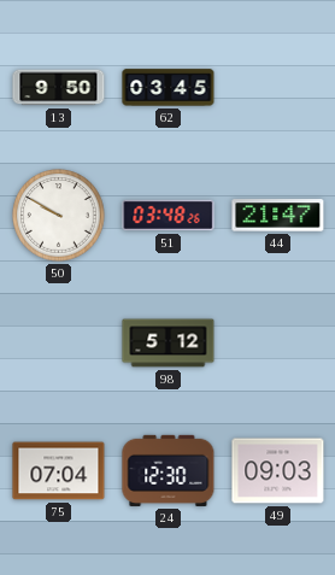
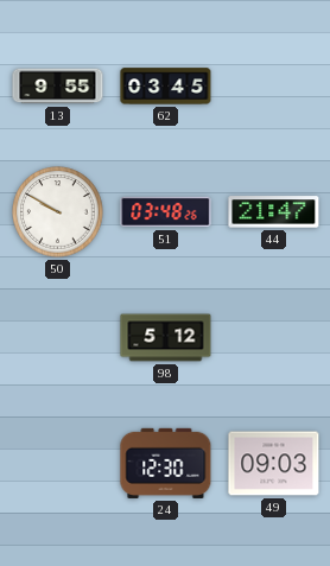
13: 9:50 -> 9:55
75: 07:04 -> none
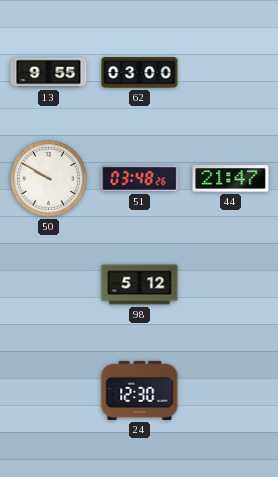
62: 03:45 -> 03:00
49: 09:03 -> none
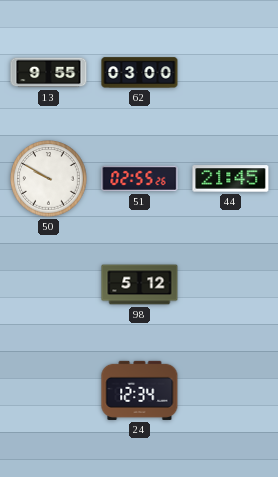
51: 03:48 -> 02:55
44: 21:47 -> 21:45
24: 12:30 -> 12:34
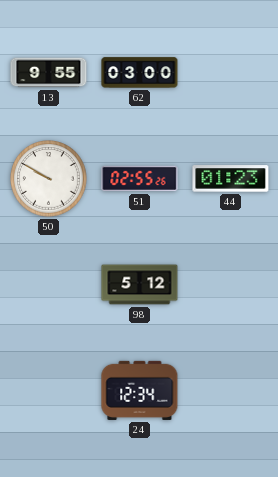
44: 21:45 -> 01:23
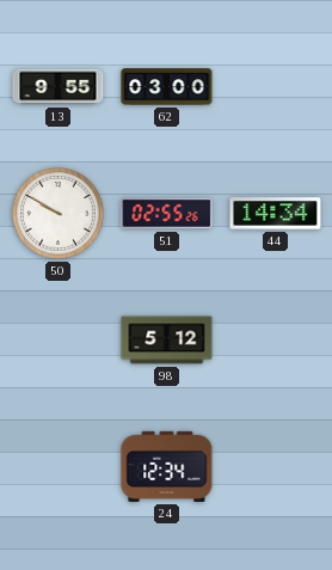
44: 01:23 -> 14:34
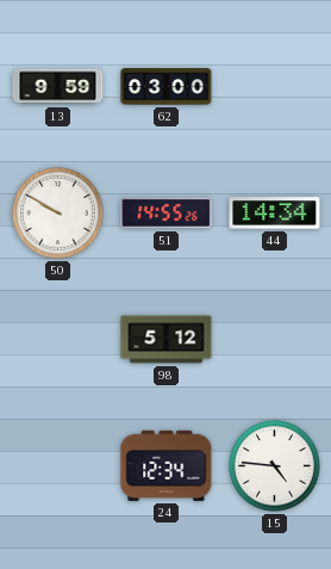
13: 9:55 -> 9:59
51: 02:55 -> 14:55
15: none -> 4:46
